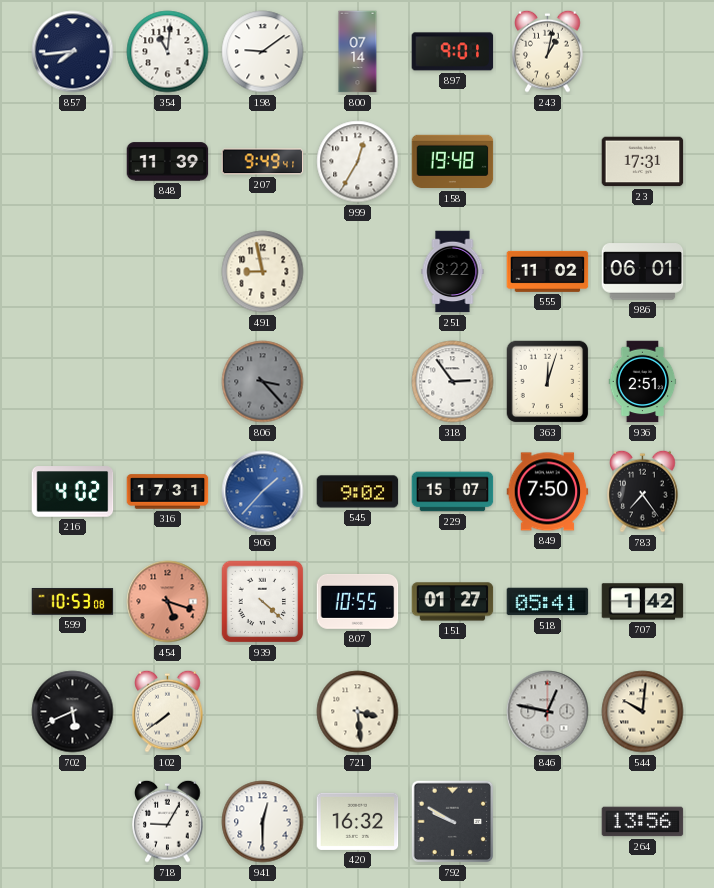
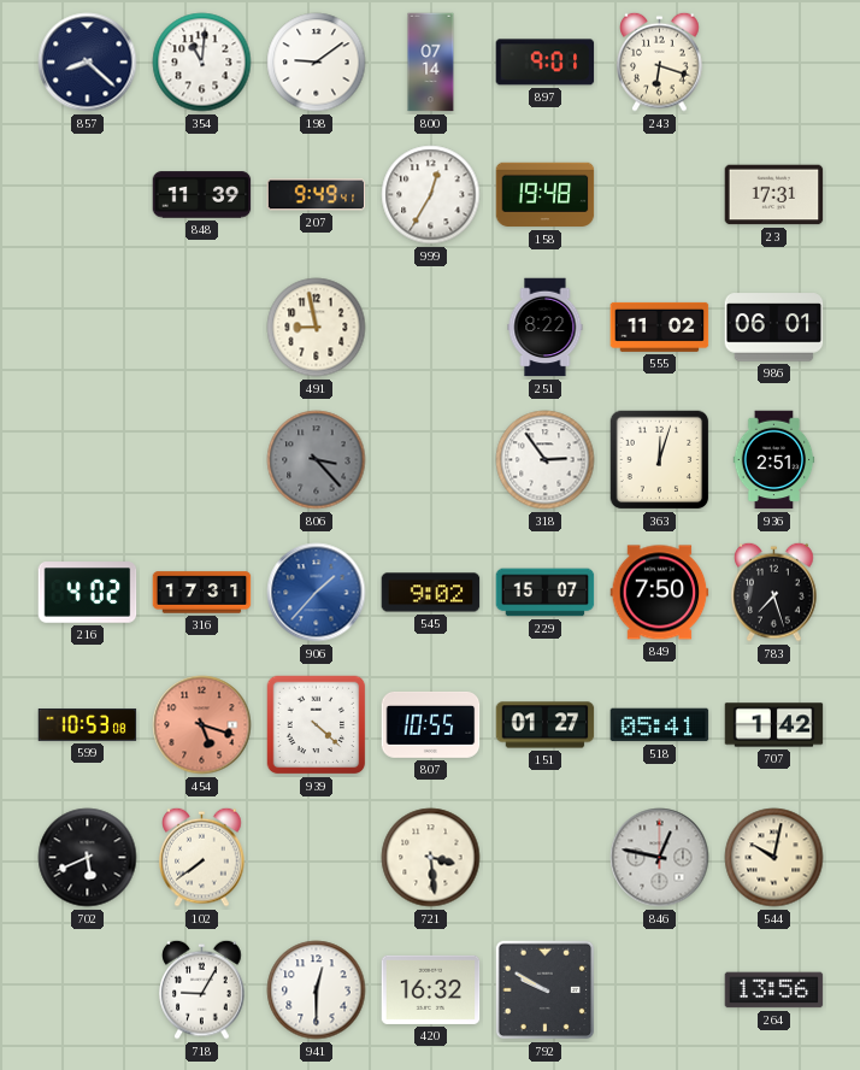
857: 7:44 -> 8:22
243: 1:02 -> 6:18
783: 7:24 -> 7:27
544: 10:01 -> 10:02
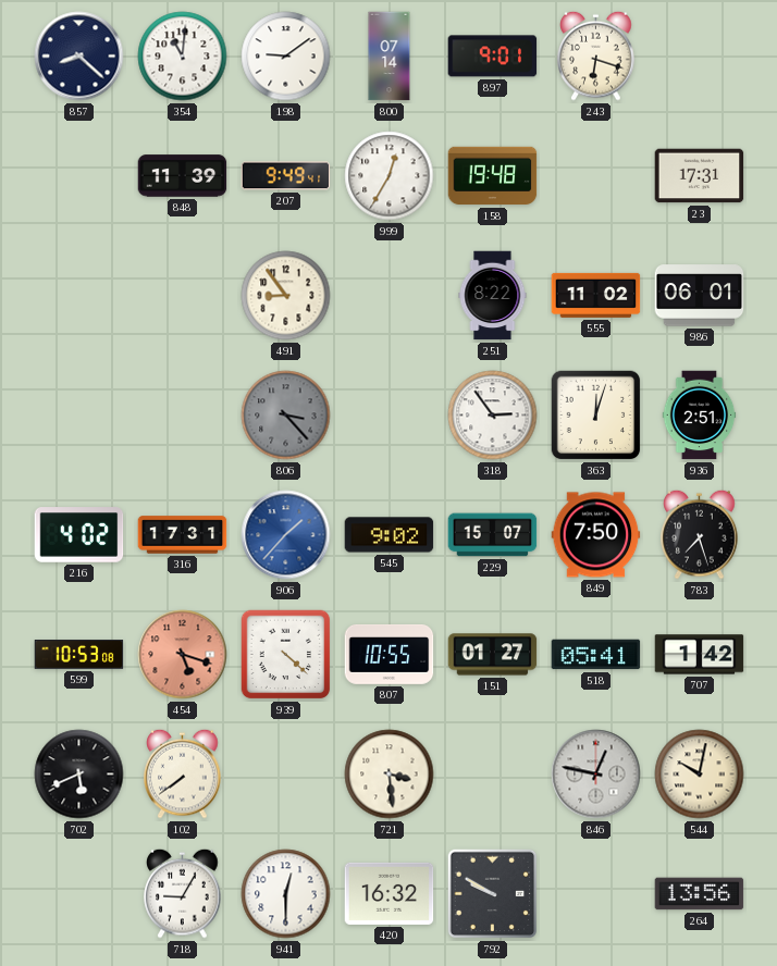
491: 8:58 -> 8:54
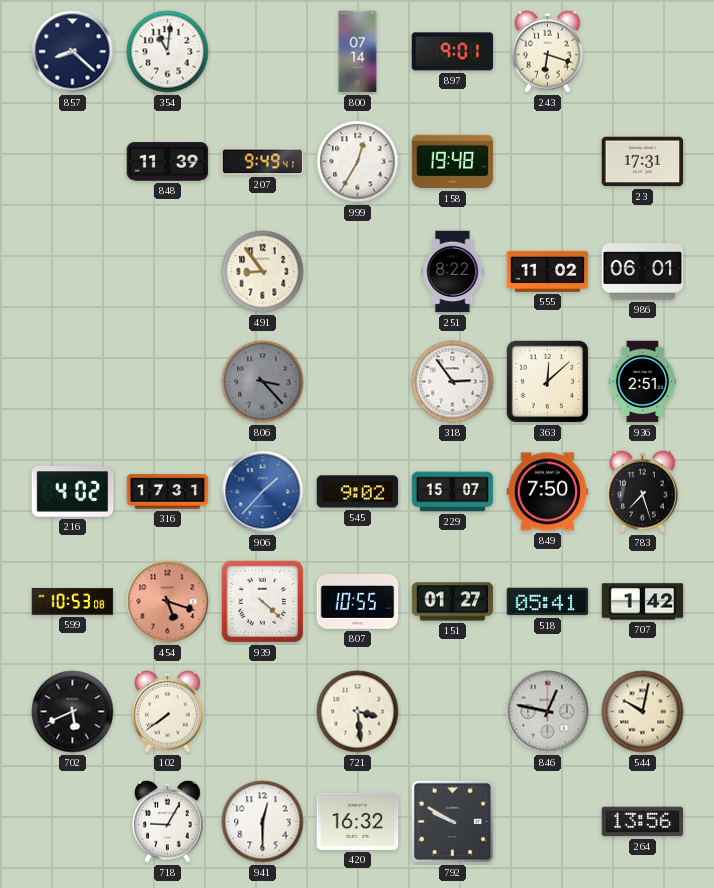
198: 9:09 -> none
363: 12:03 -> 12:08
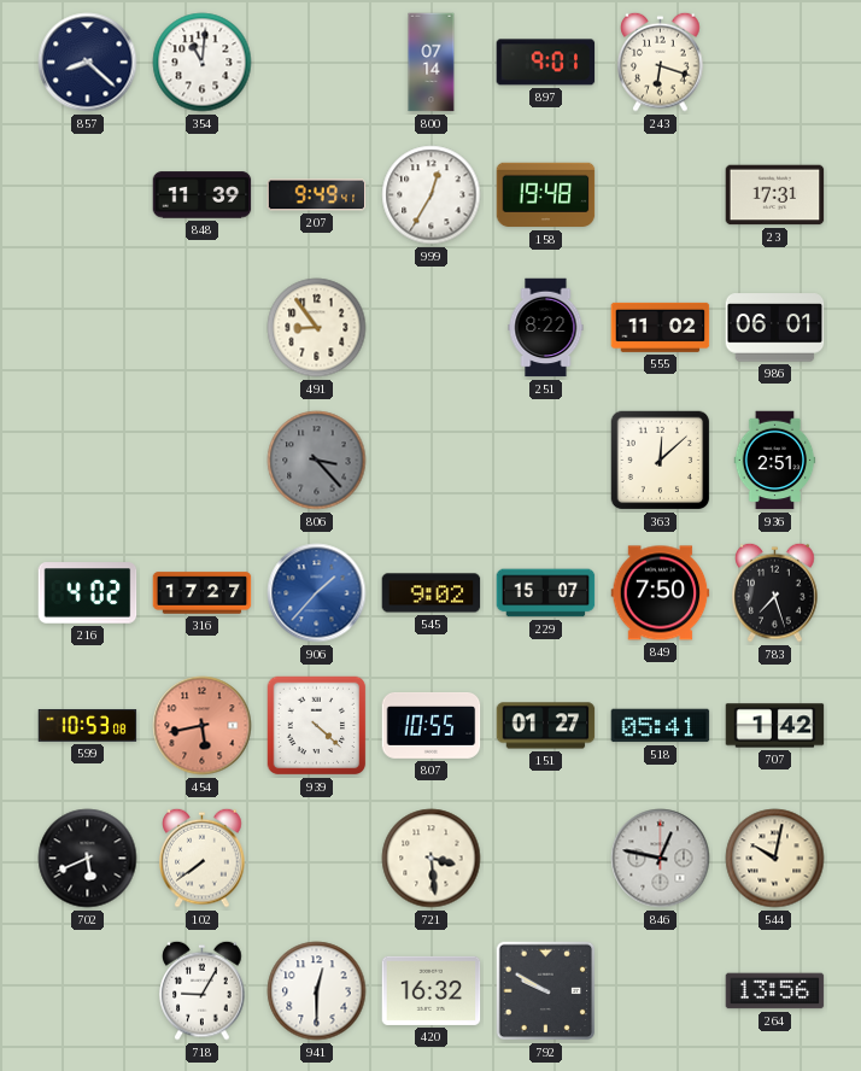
318: 2:54 -> none
316: 17:31 -> 17:27
454: 5:18 -> 5:43
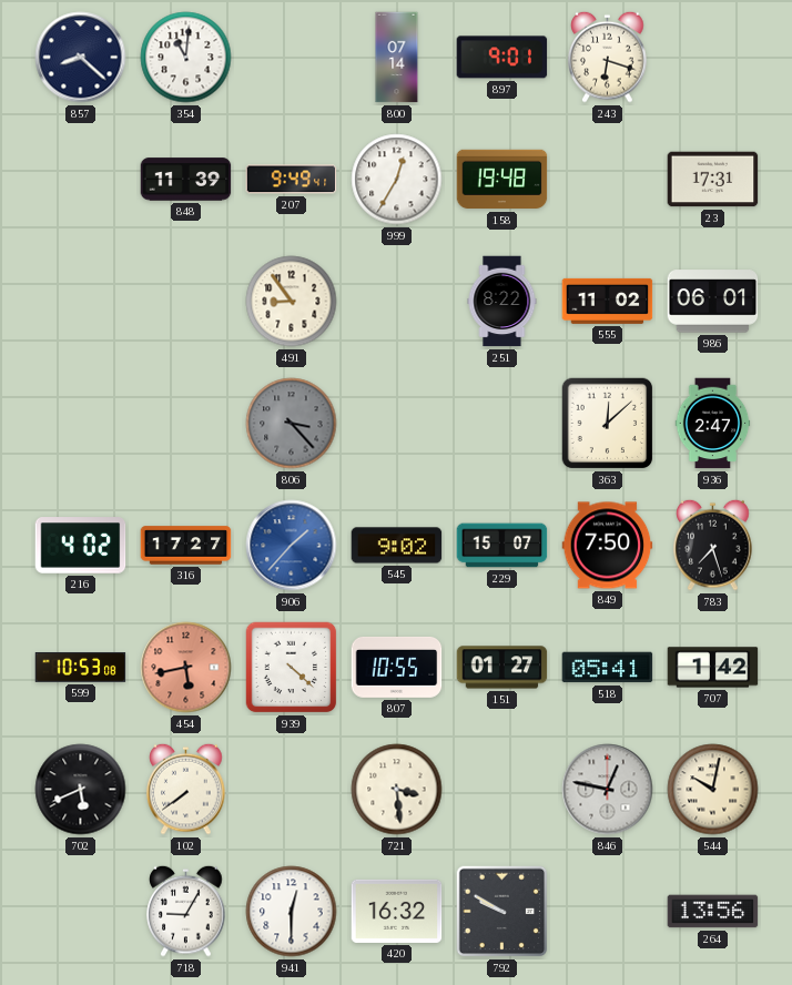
936: 2:51 -> 2:47
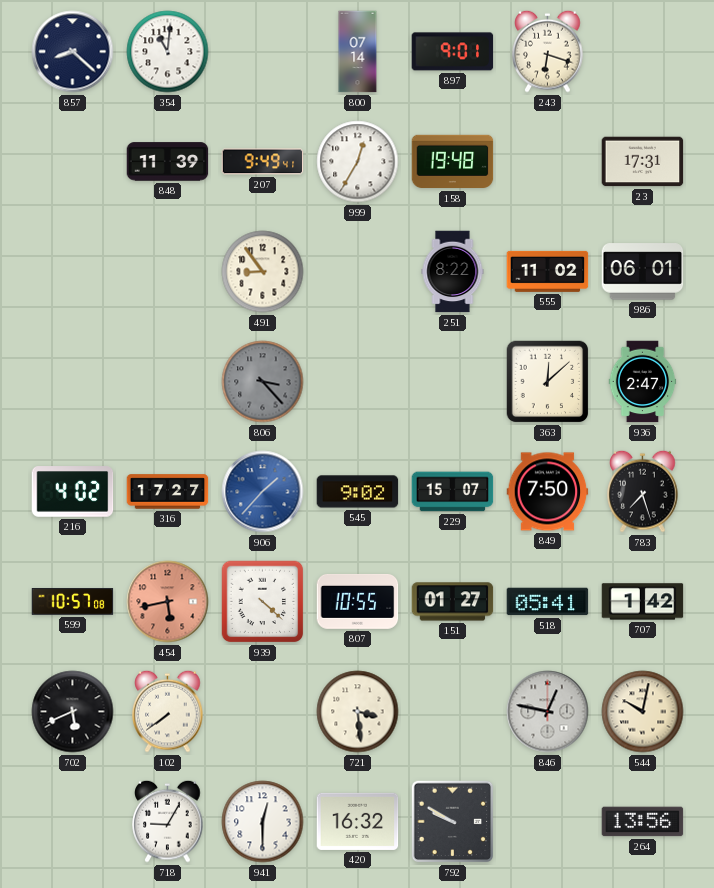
599: 10:53 -> 10:57
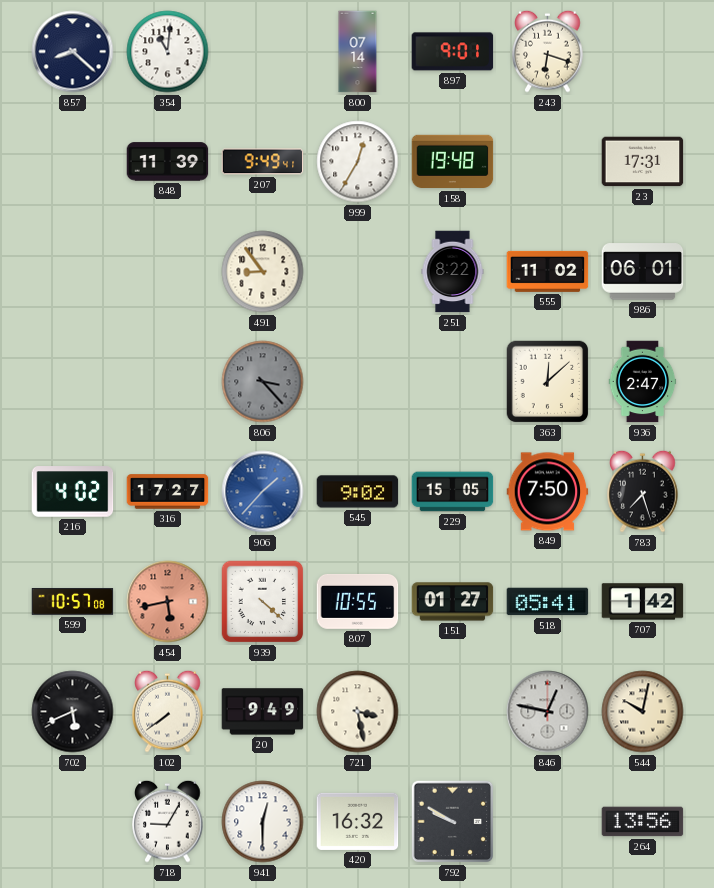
229: 15:07 -> 15:05
20: none -> 9:49
721: 3:29 -> 3:28
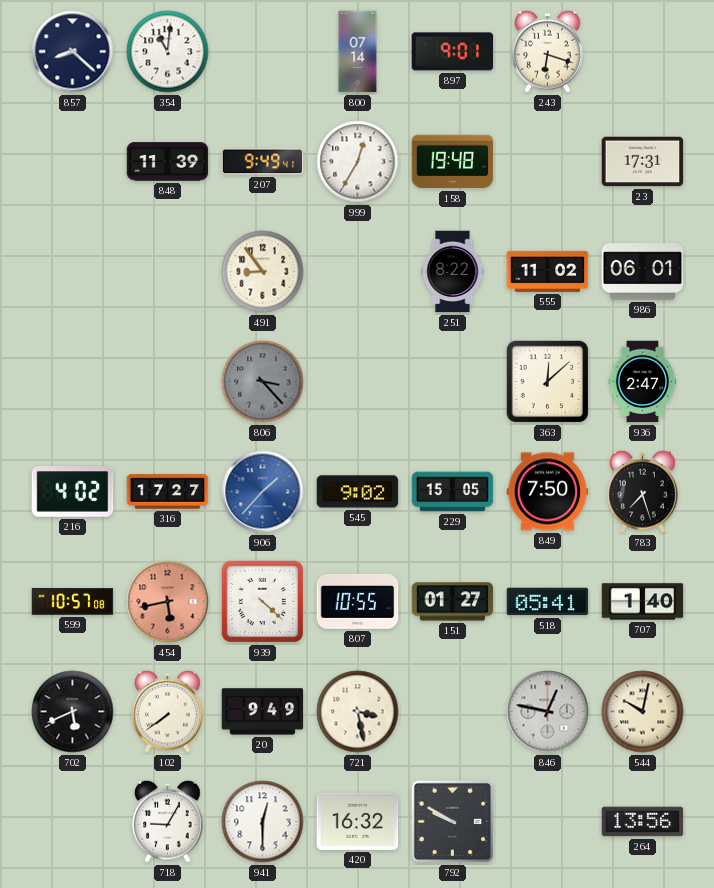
707: 1:42 -> 1:40
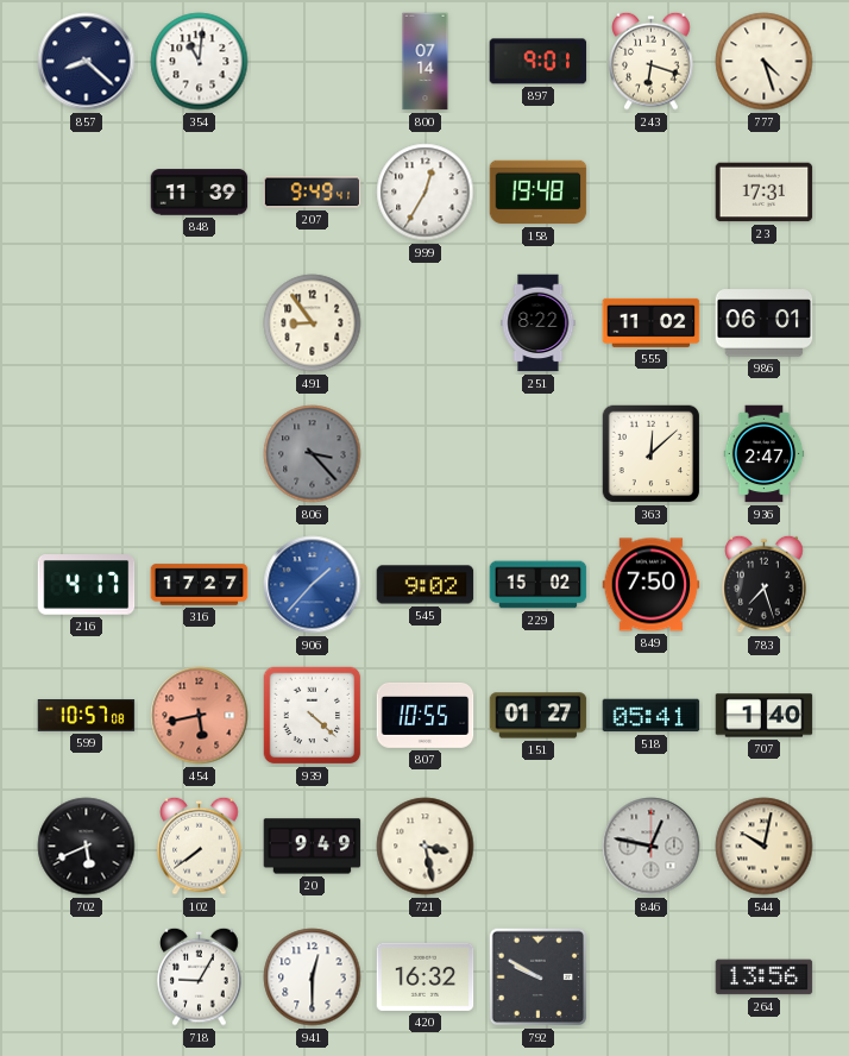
777: none -> 4:27
216: 4:02 -> 4:17
229: 15:05 -> 15:02
